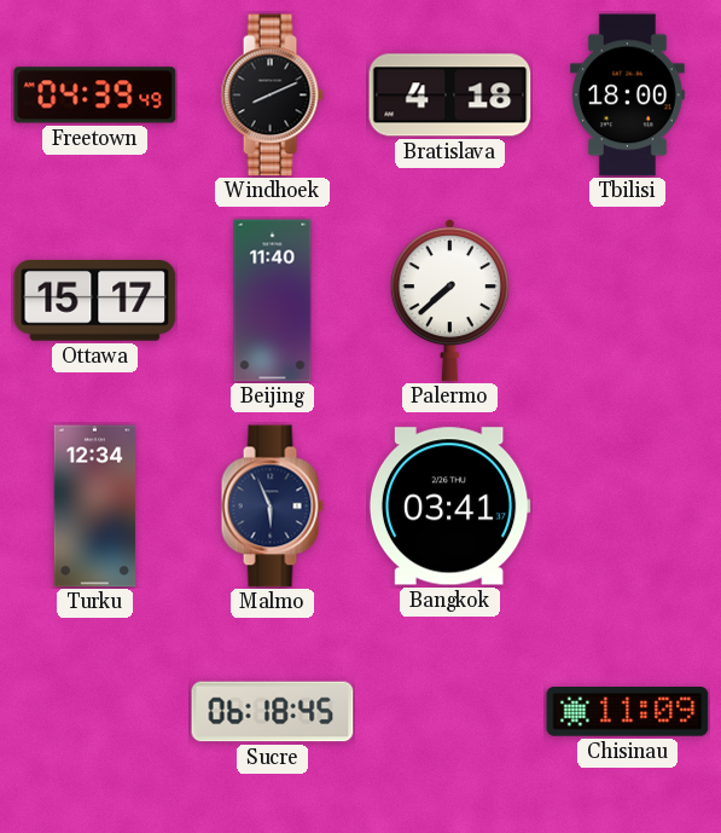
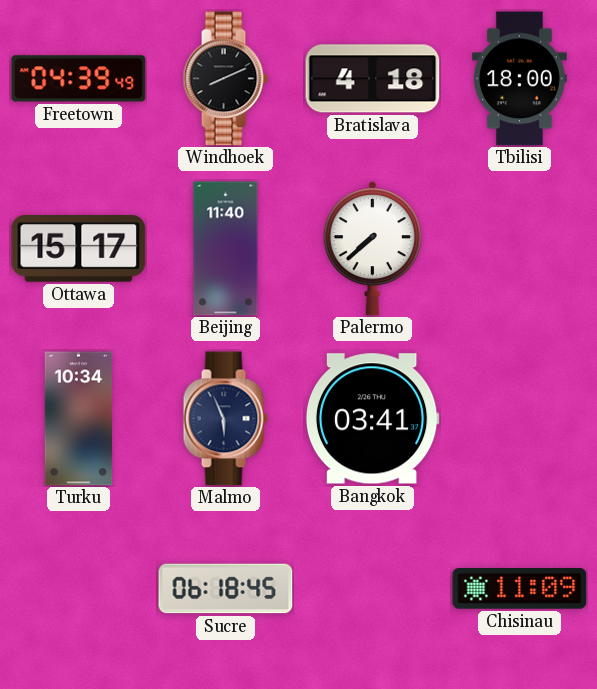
Turku: 12:34 -> 10:34
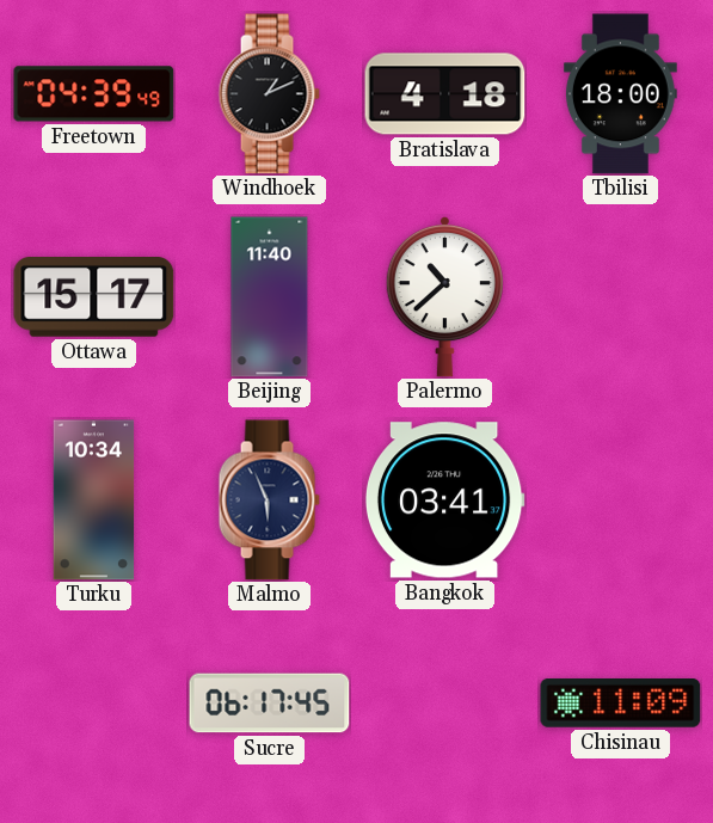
Windhoek: 8:11 -> 1:11
Palermo: 7:38 -> 10:38
Sucre: 06:18 -> 06:17
